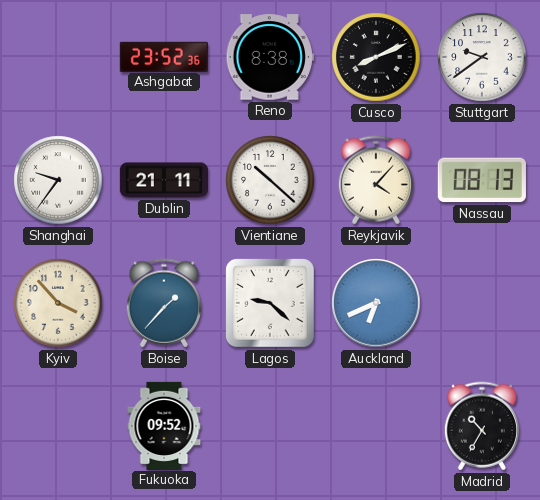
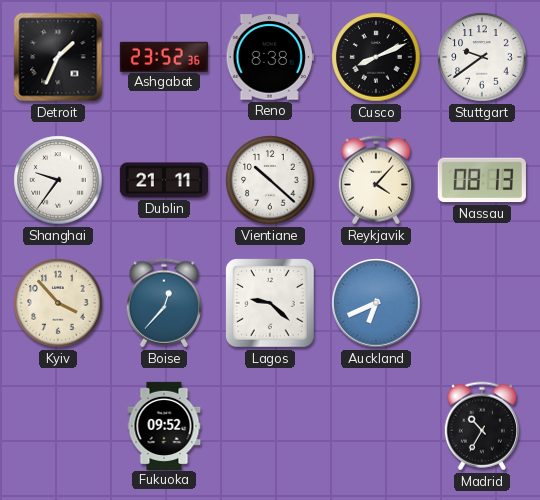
Detroit: none -> 1:34
Boise: 1:37 -> 12:37
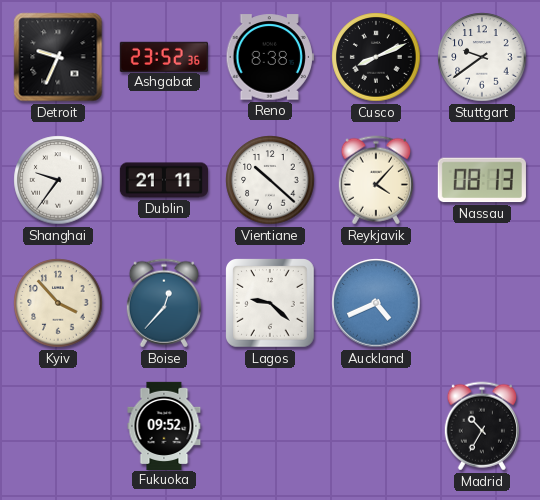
Detroit: 1:34 -> 9:34
Auckland: 6:41 -> 4:41
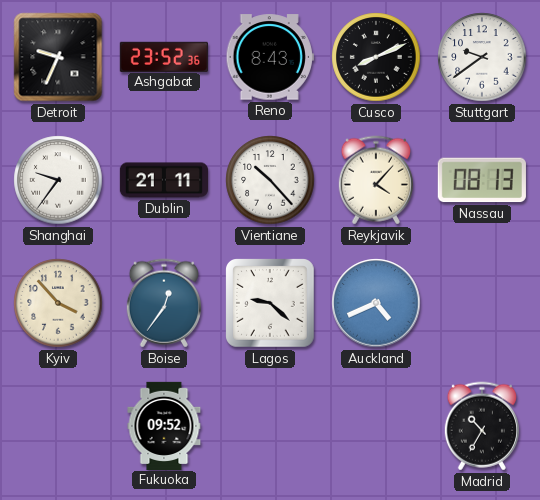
Reno: 8:38 -> 8:43
Vientiane: 10:22 -> 10:23
Boise: 12:37 -> 12:36
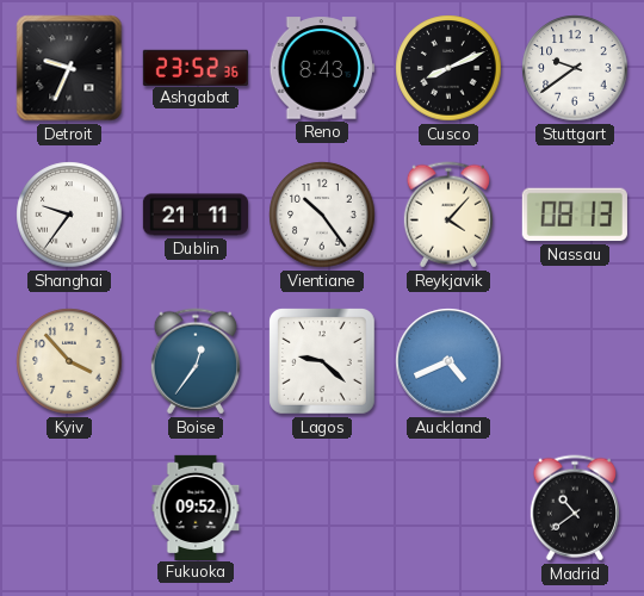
Vientiane: 10:23 -> 10:24
Madrid: 10:35 -> 10:39
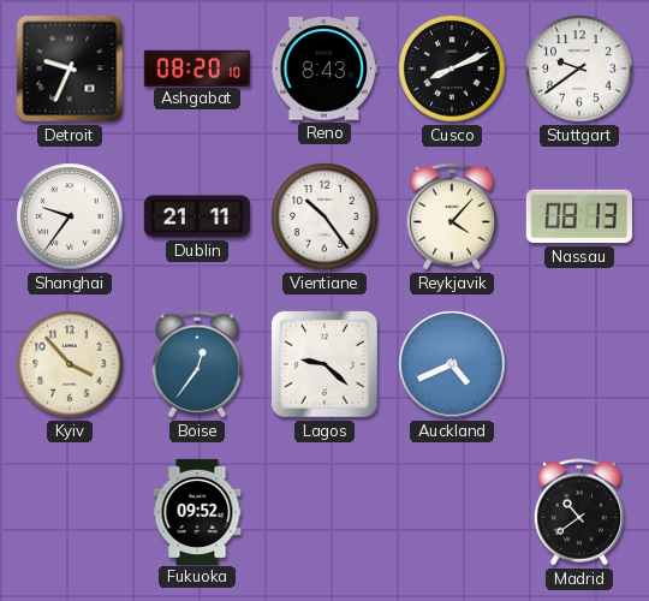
Ashgabat: 23:52 -> 08:20
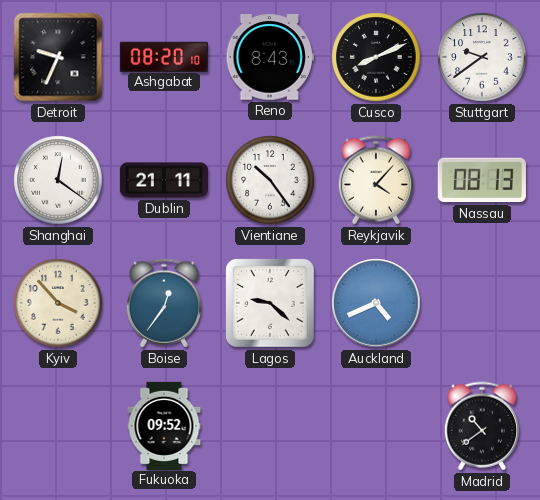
Shanghai: 9:36 -> 12:21
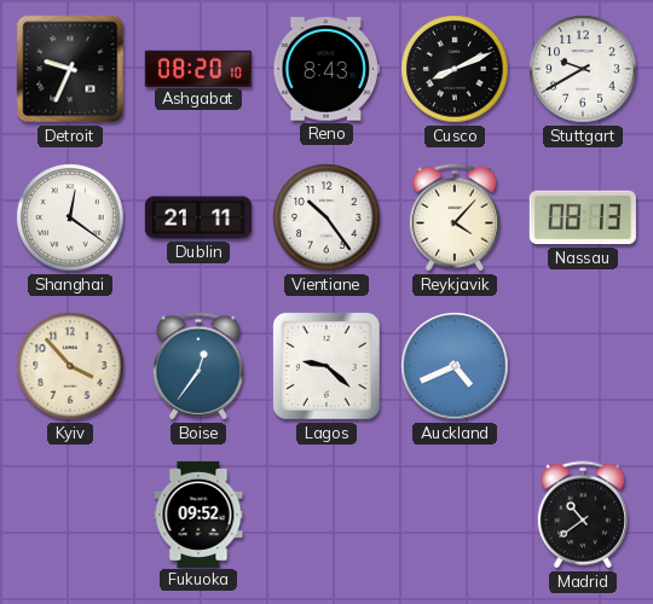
Stuttgart: 9:39 -> 9:40
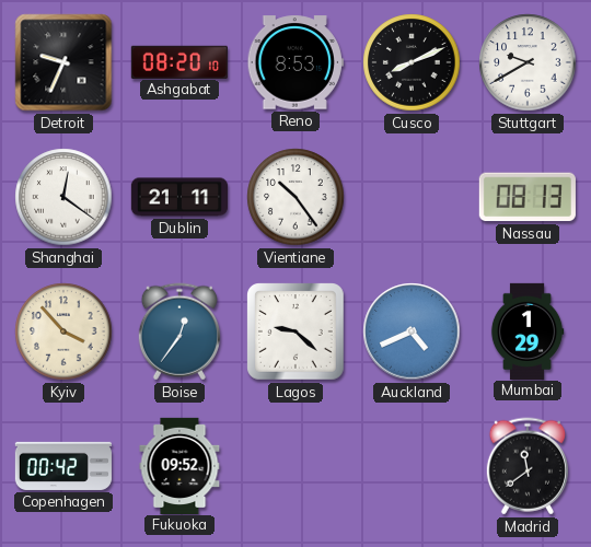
Reno: 8:43 -> 8:53
Reykjavik: 4:07 -> none
Mumbai: none -> 1:29
Copenhagen: none -> 00:42
Madrid: 10:39 -> 11:39
